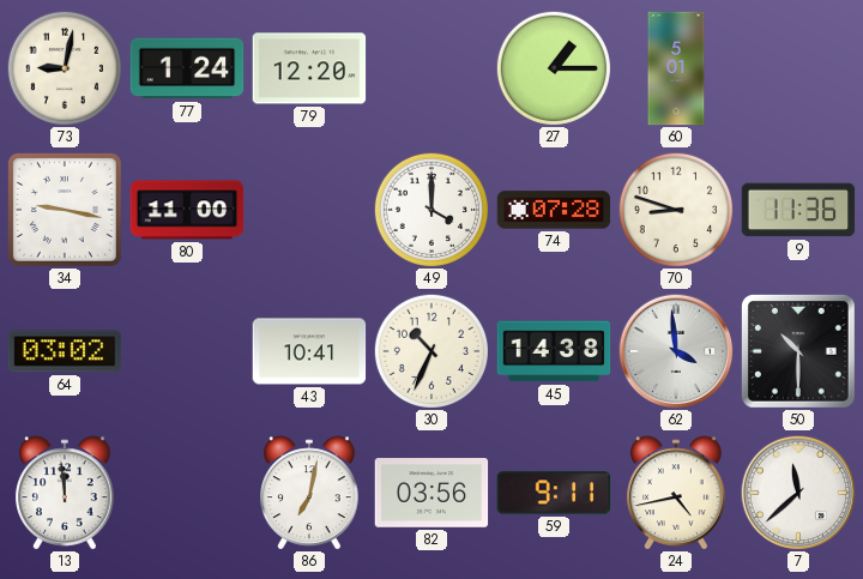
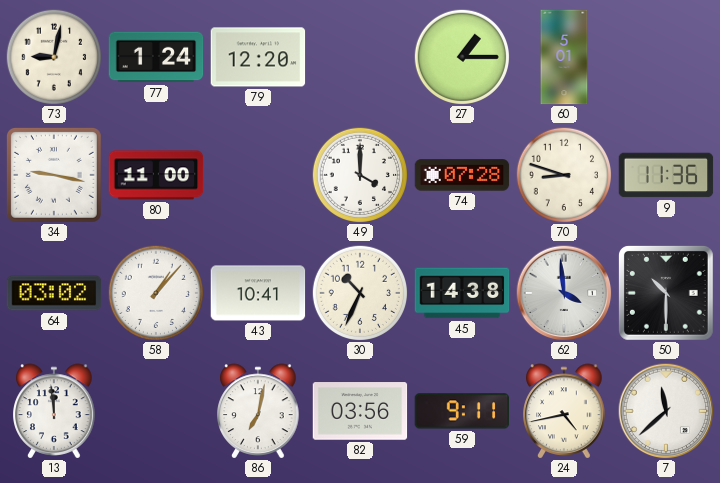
58: none -> 1:07
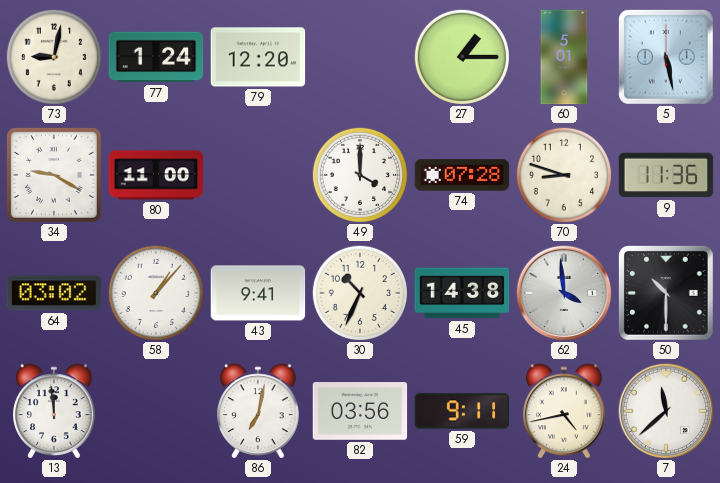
5: none -> 5:28
34: 9:17 -> 9:20
43: 10:41 -> 9:41
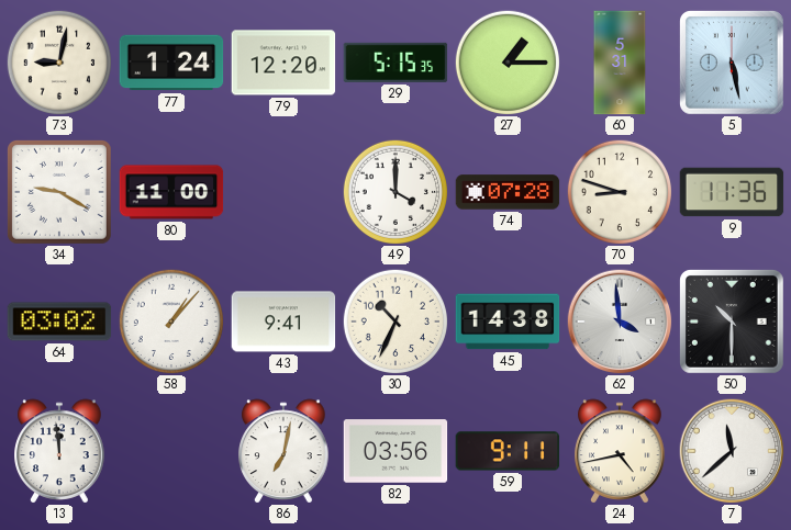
29: none -> 5:15
60: 5:01 -> 5:31
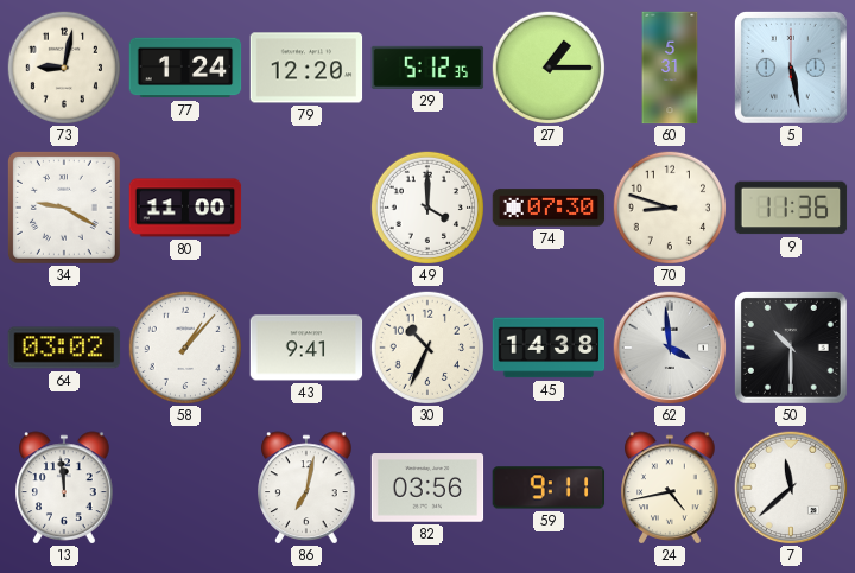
29: 5:15 -> 5:12
74: 07:28 -> 07:30
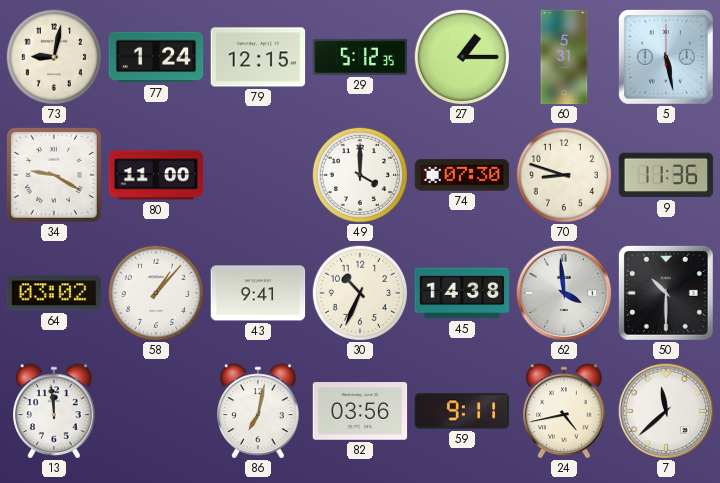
79: 12:20 -> 12:15
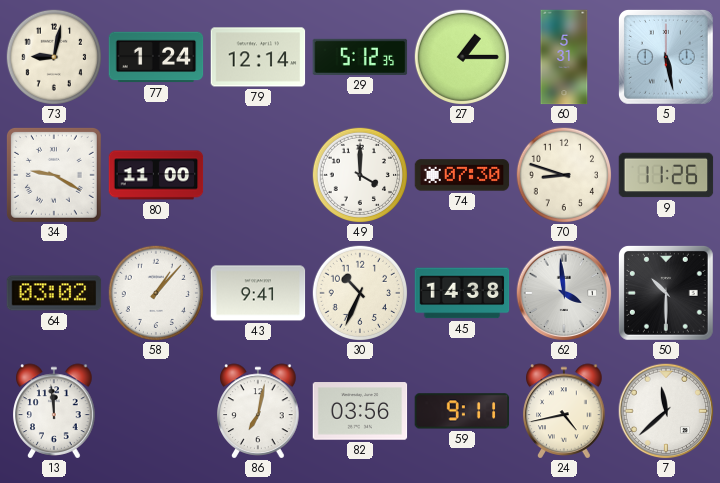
79: 12:15 -> 12:14
9: 11:36 -> 11:26
